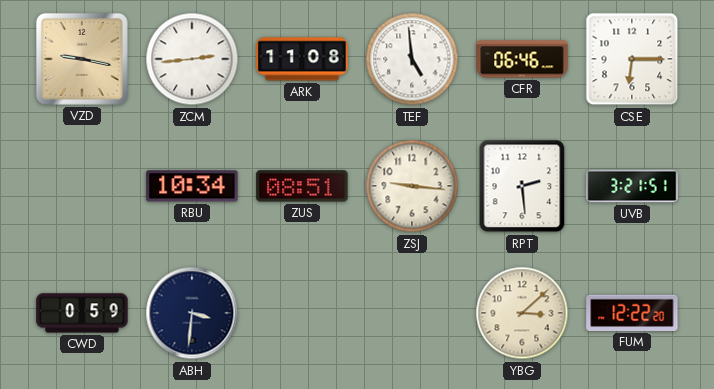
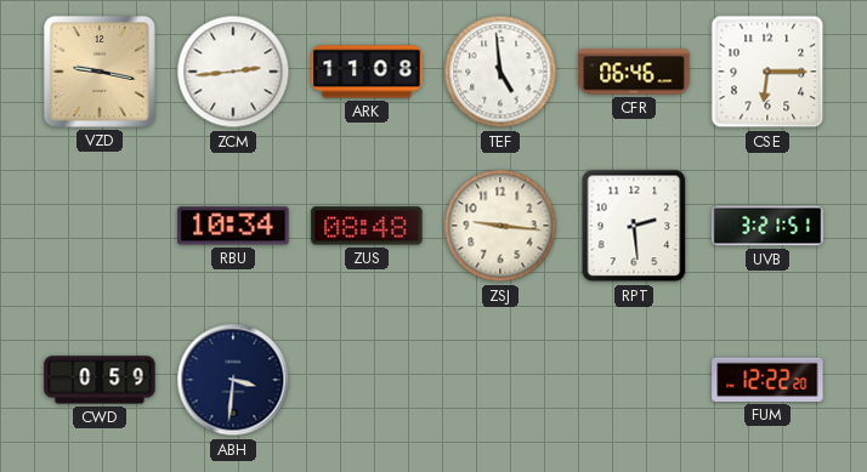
ZUS: 08:51 -> 08:48
YBG: 3:08 -> none
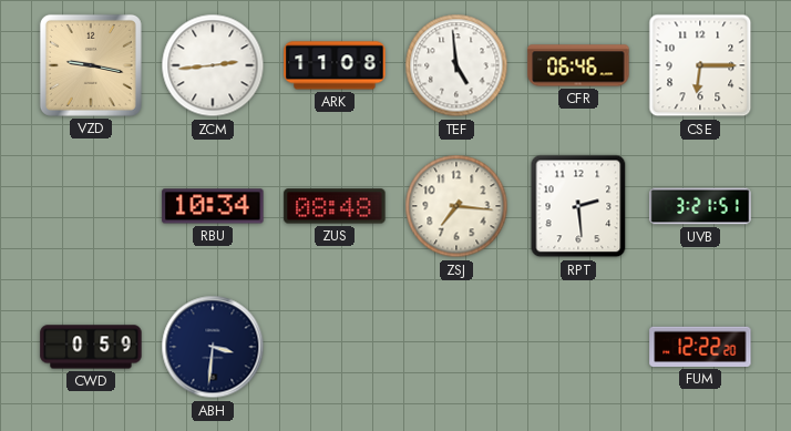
ZSJ: 9:16 -> 7:16
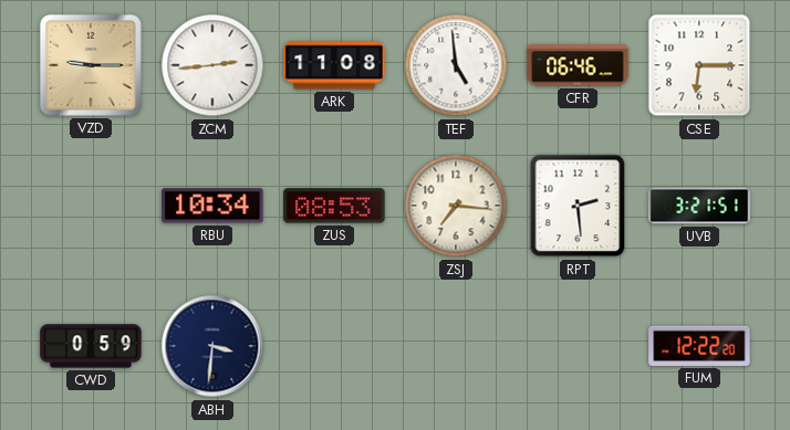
VZD: 9:17 -> 9:15
ZUS: 08:48 -> 08:53
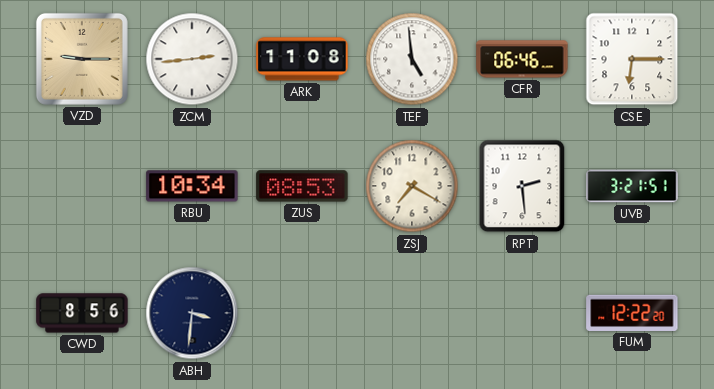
ZSJ: 7:16 -> 7:20
CWD: 0:59 -> 8:56
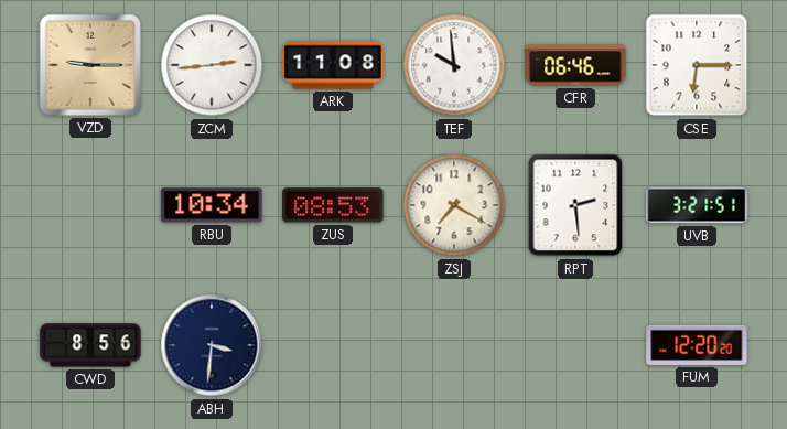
TEF: 4:59 -> 9:59
FUM: 12:22 -> 12:20
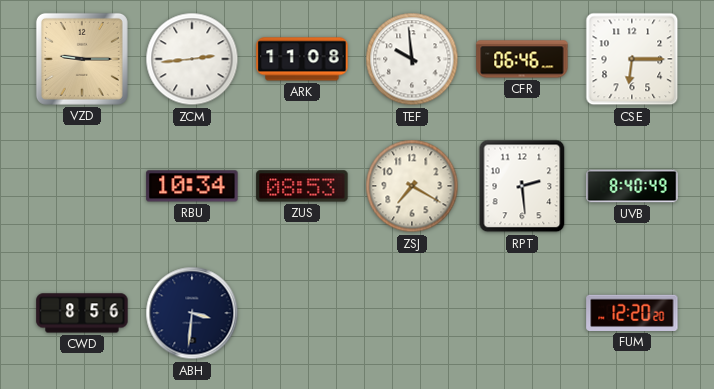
UVB: 3:21 -> 8:40
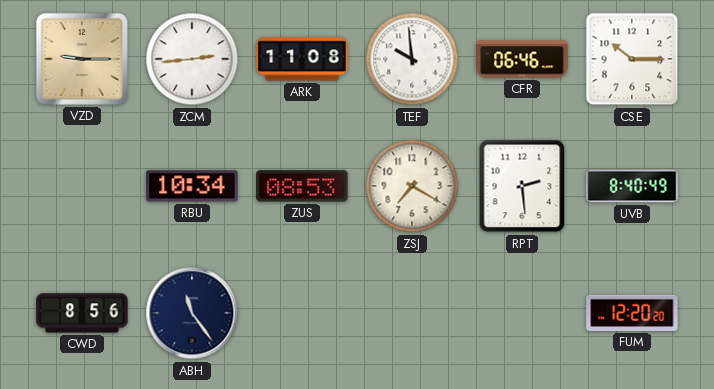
CSE: 6:15 -> 10:15
ABH: 3:31 -> 11:24
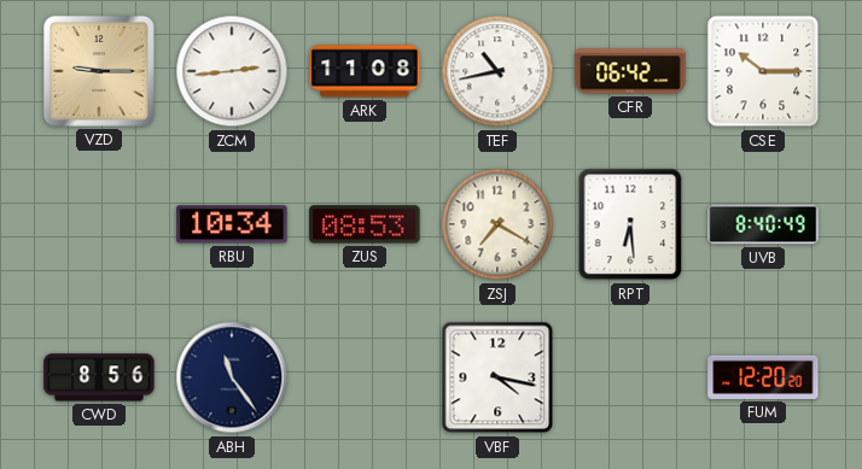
TEF: 9:59 -> 10:43
CFR: 06:46 -> 06:42
RPT: 2:29 -> 6:29
VBF: none -> 4:17
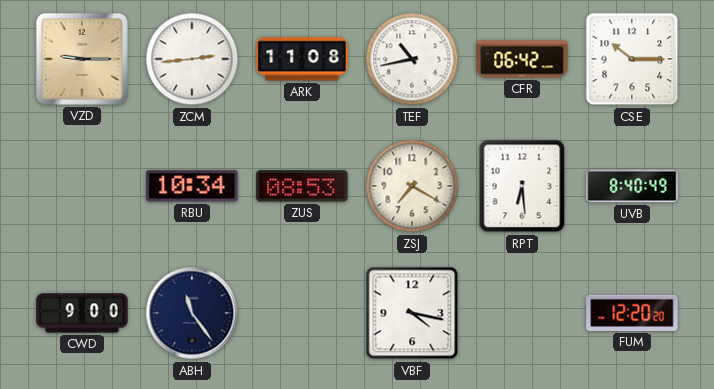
CWD: 8:56 -> 9:00
